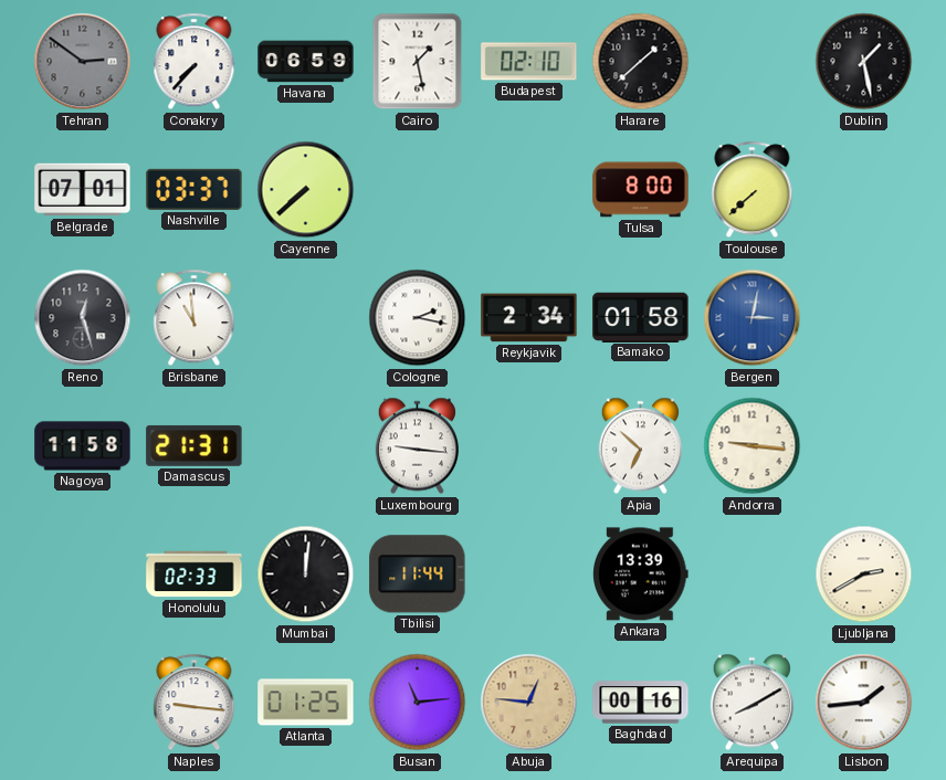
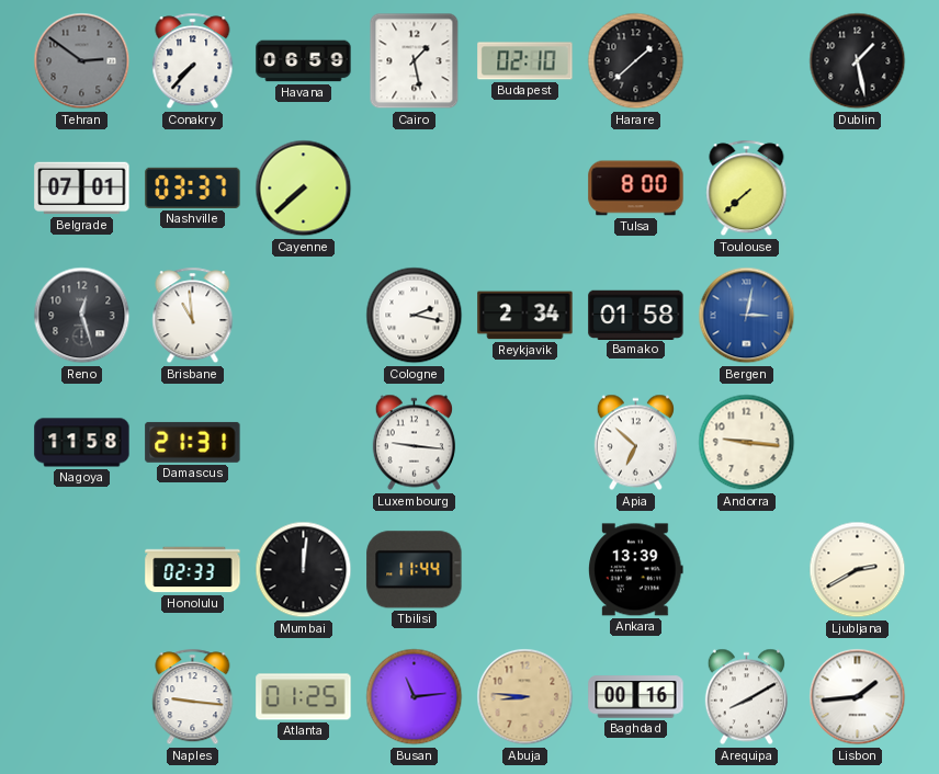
Abuja: 12:46 -> 8:46
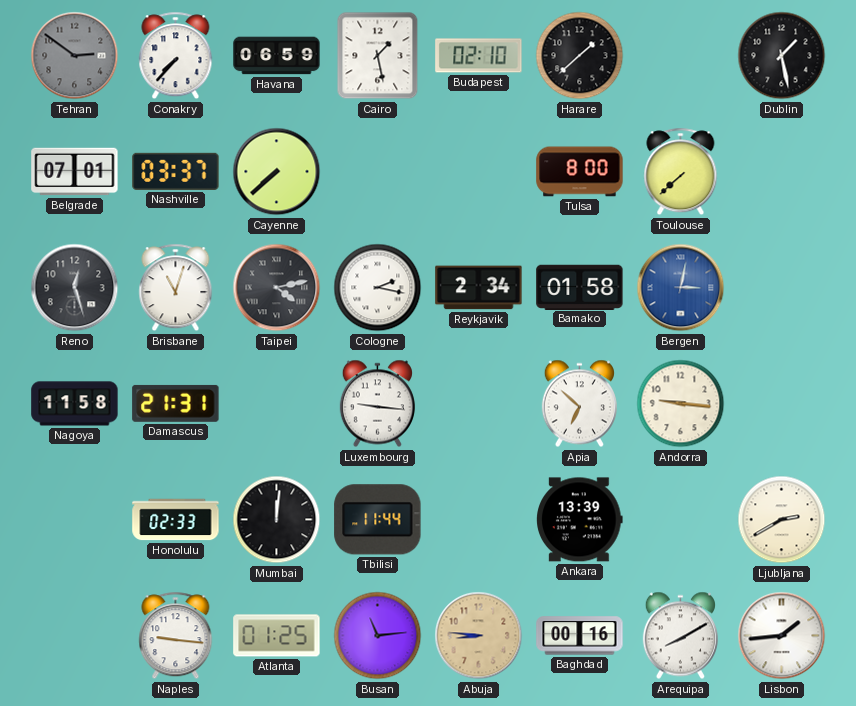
Brisbane: 10:59 -> 11:03
Taipei: none -> 4:13
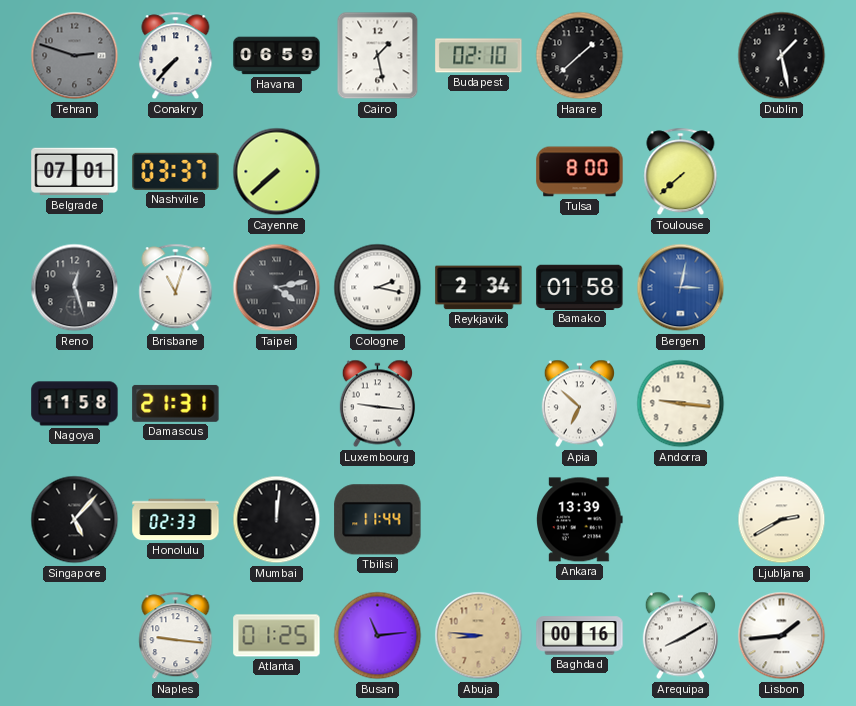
Tehran: 2:51 -> 2:48
Singapore: none -> 5:07
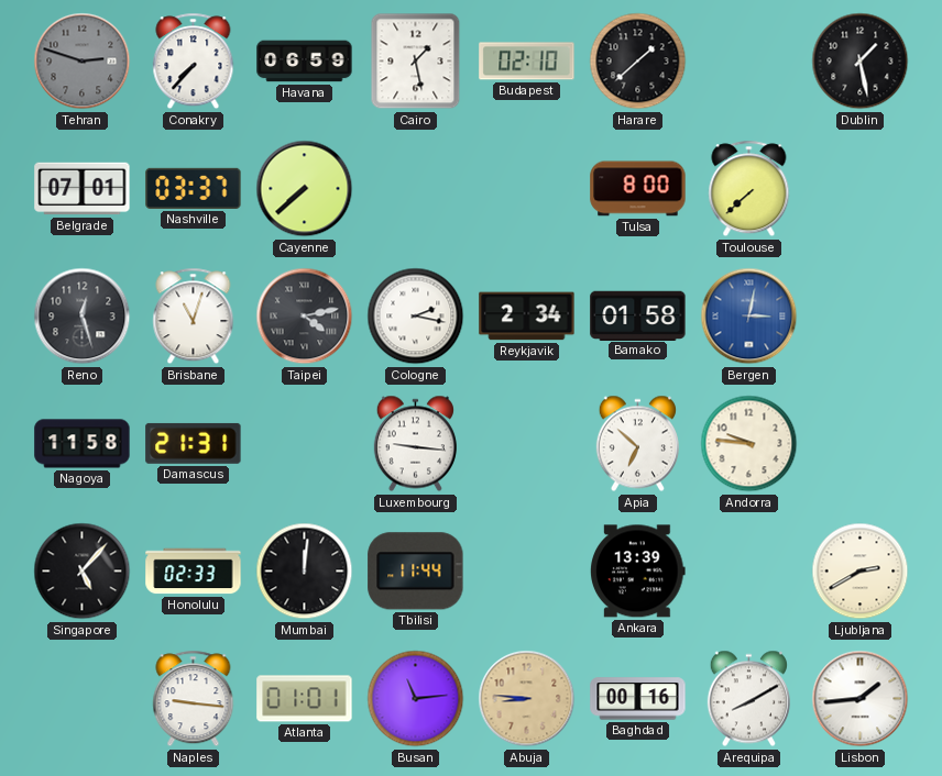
Andorra: 9:16 -> 9:46
Atlanta: 01:25 -> 01:01
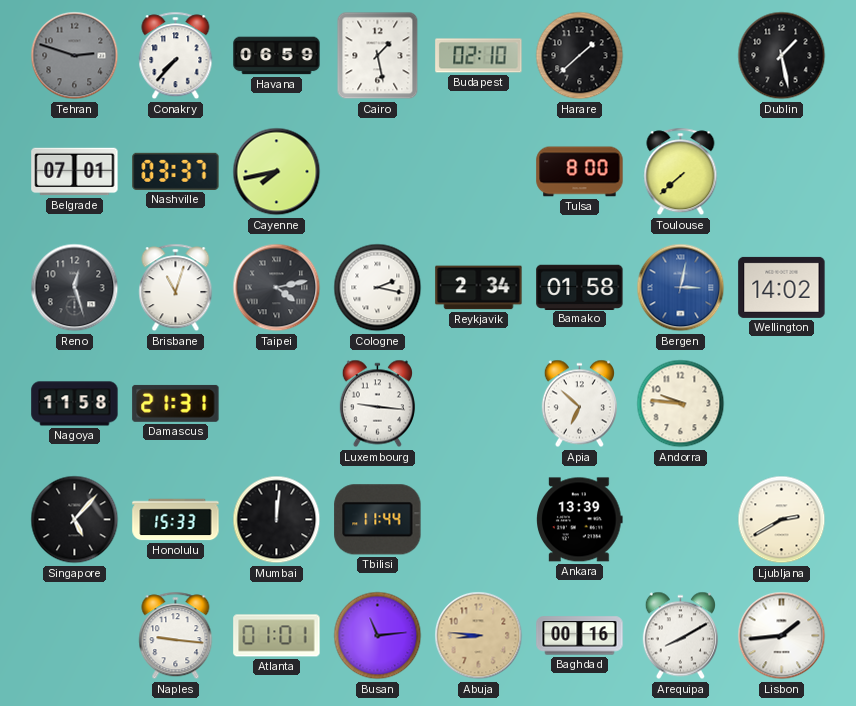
Cayenne: 7:38 -> 7:43
Wellington: none -> 14:02
Honolulu: 02:33 -> 15:33
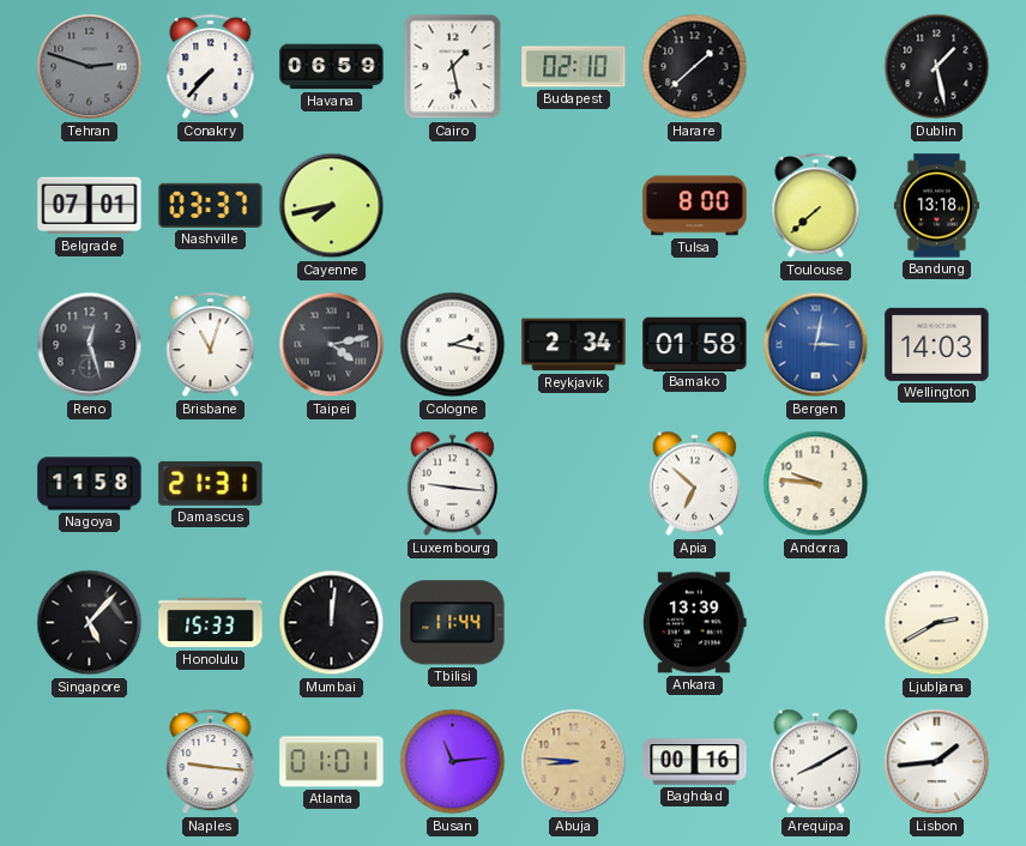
Bandung: none -> 13:18
Wellington: 14:02 -> 14:03
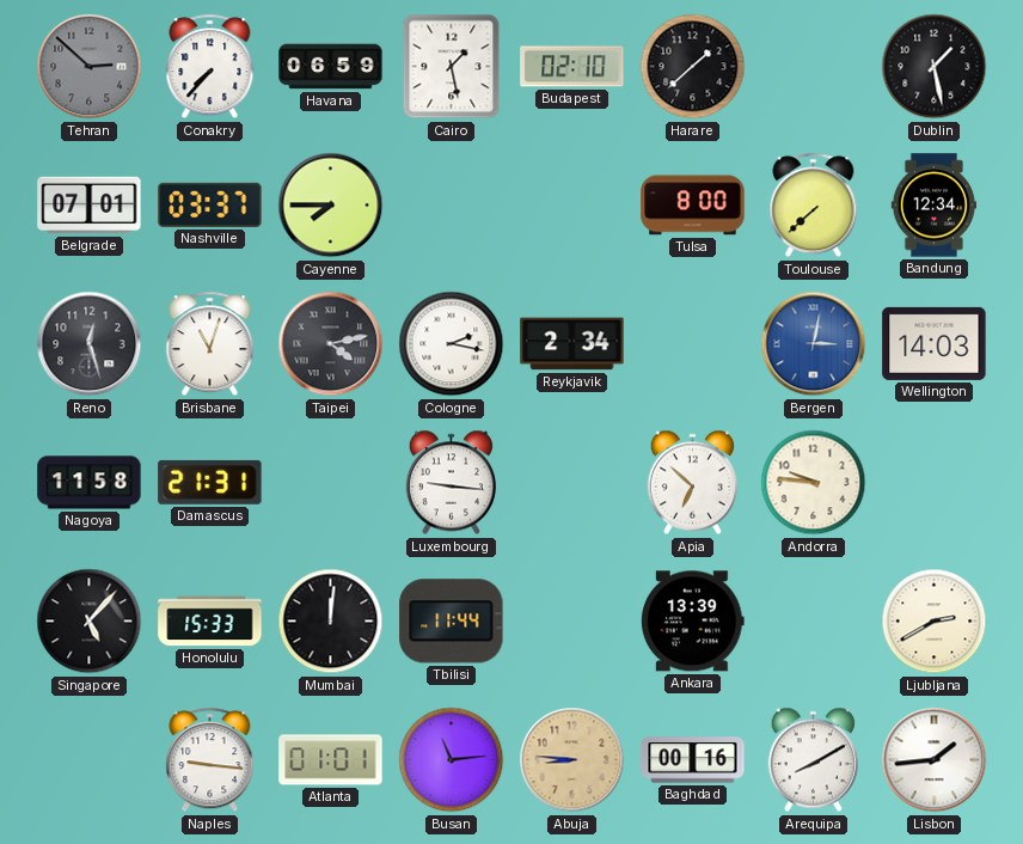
Tehran: 2:48 -> 2:52
Cayenne: 7:43 -> 7:45
Bandung: 13:18 -> 12:34
Bamako: 01:58 -> none
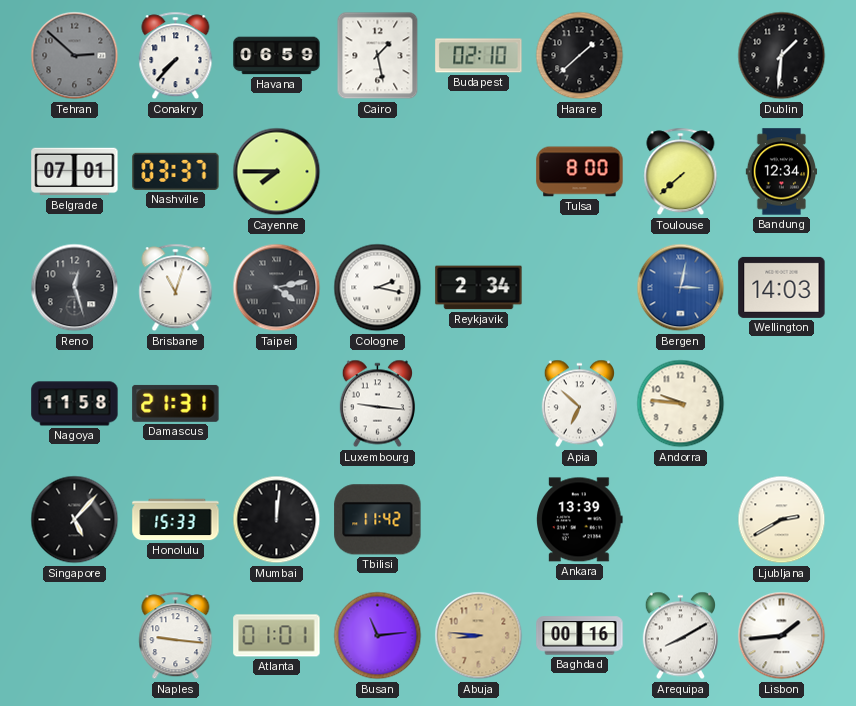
Dublin: 1:28 -> 1:31
Tbilisi: 11:44 -> 11:42
